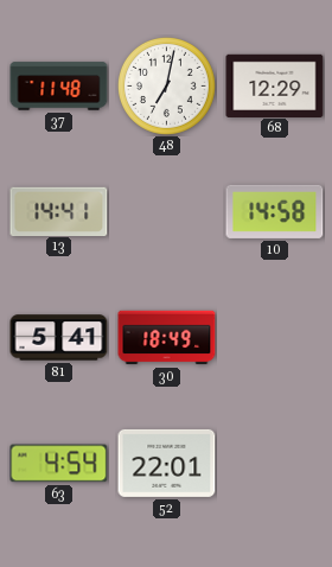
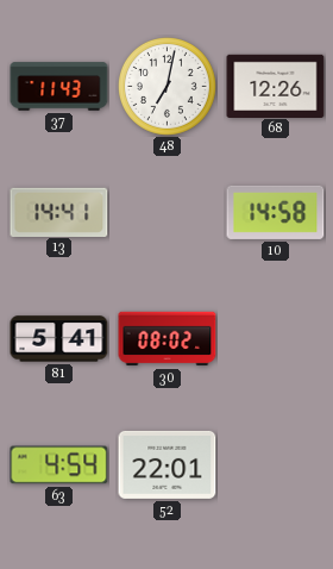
37: 11:48 -> 11:43
68: 12:29 -> 12:26
30: 18:49 -> 08:02
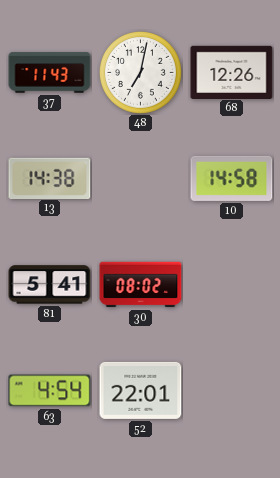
13: 14:41 -> 14:38
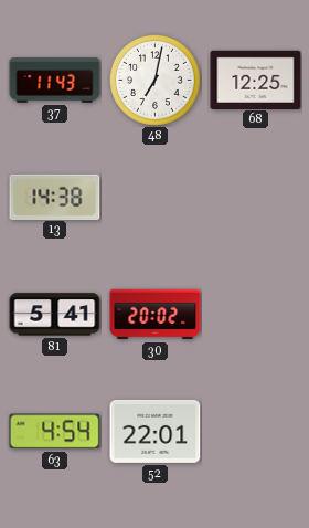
68: 12:26 -> 12:25
10: 14:58 -> none
30: 08:02 -> 20:02
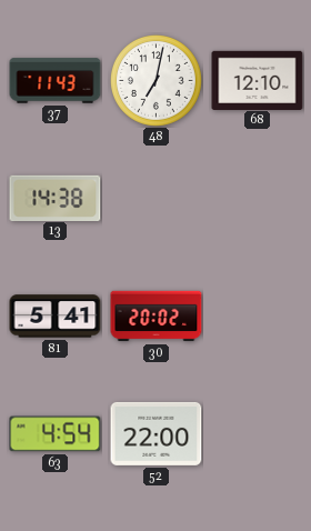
68: 12:25 -> 12:10
52: 22:01 -> 22:00
